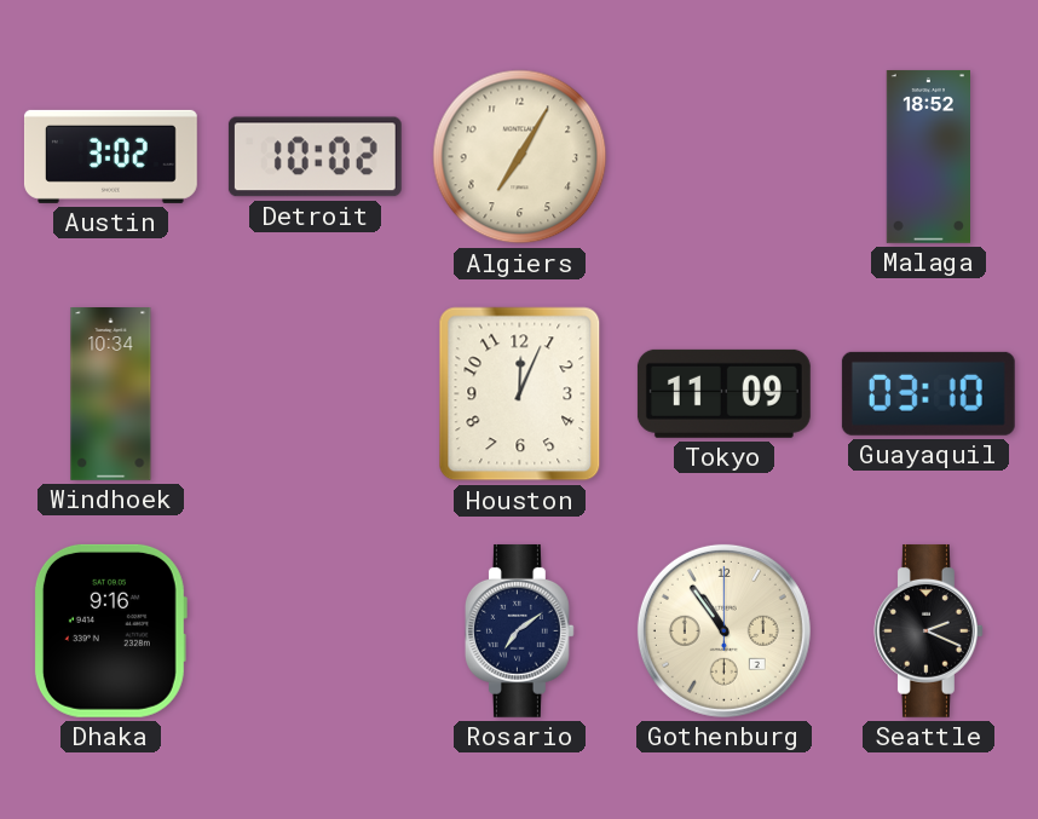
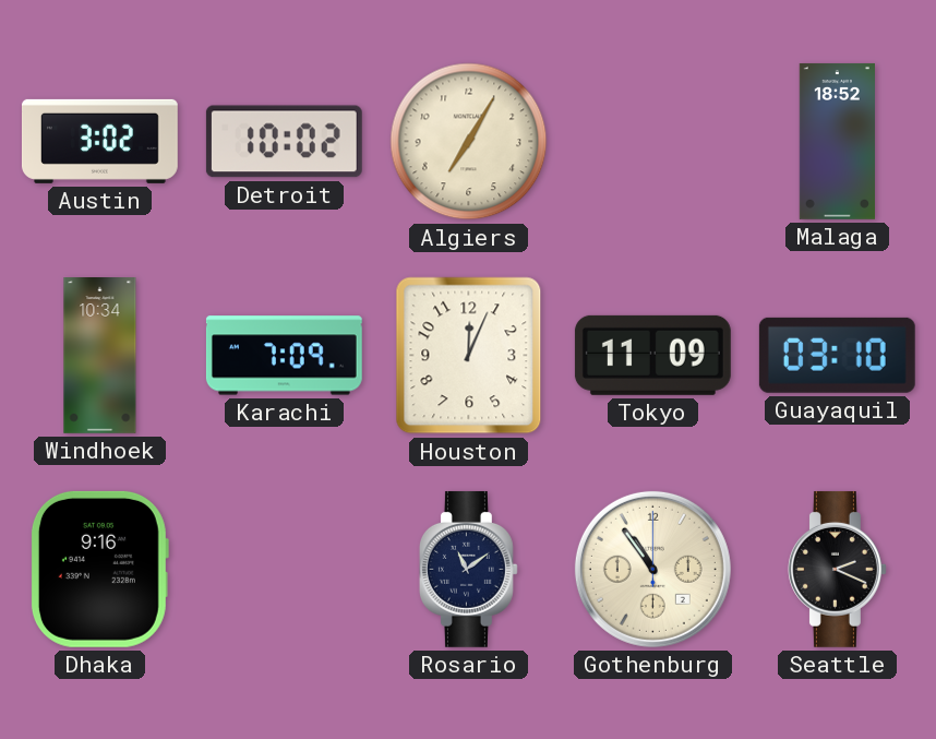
Karachi: none -> 7:09
Rosario: 7:09 -> 11:09
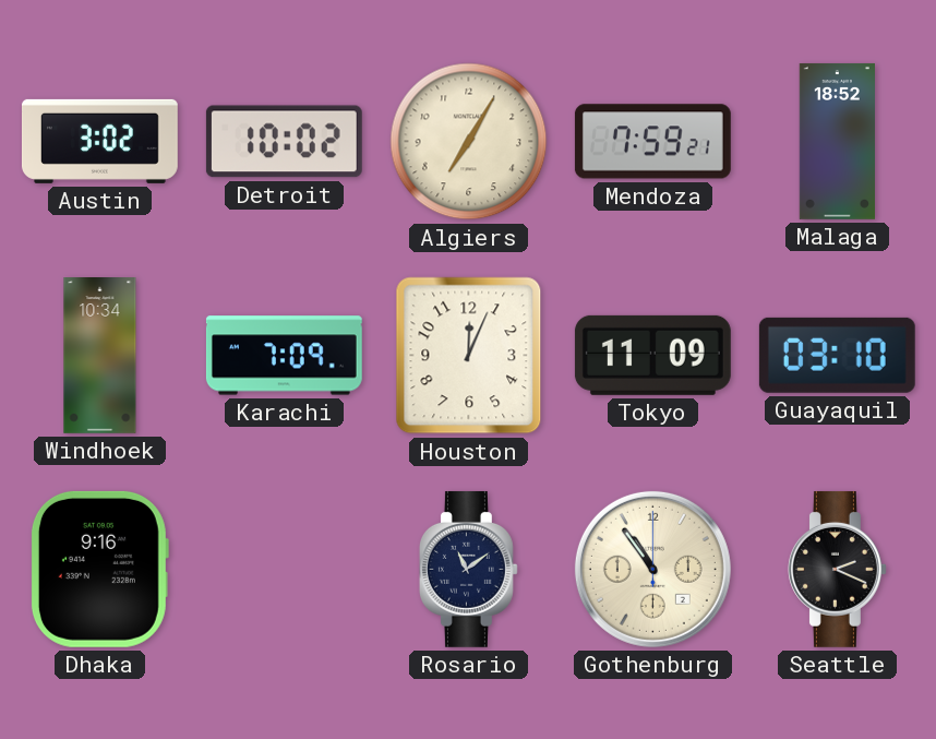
Mendoza: none -> 7:59
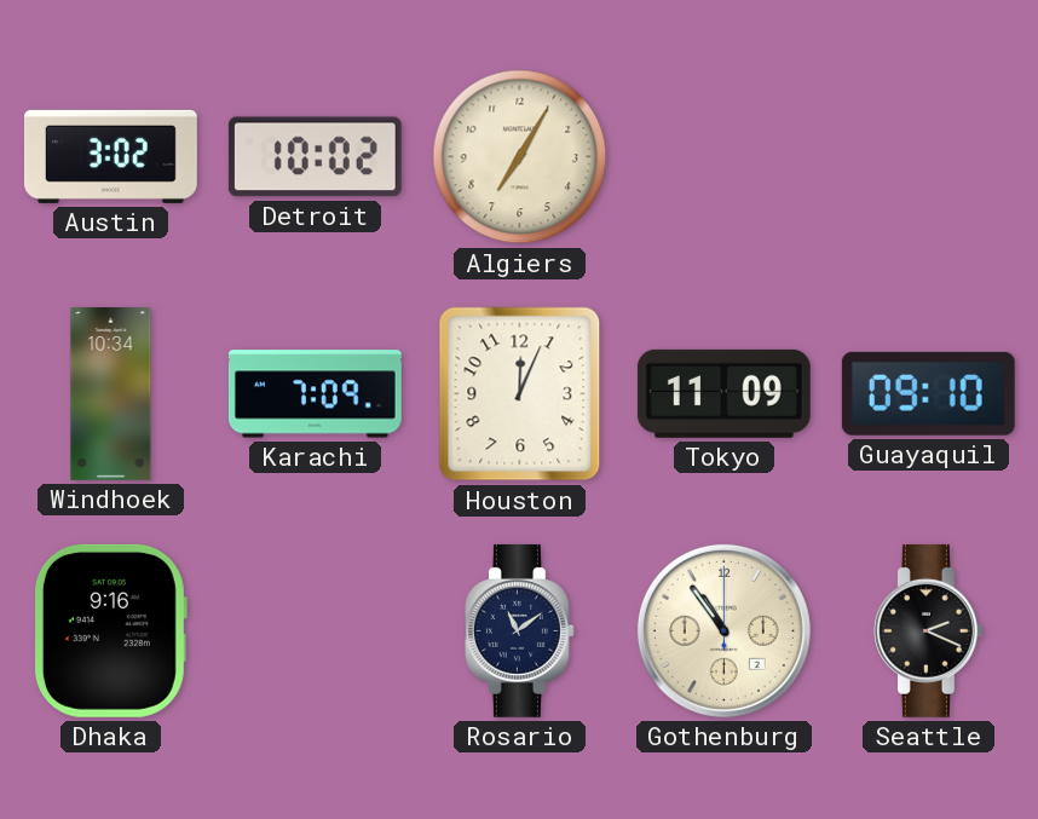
Mendoza: 7:59 -> none
Malaga: 18:52 -> none
Guayaquil: 03:10 -> 09:10
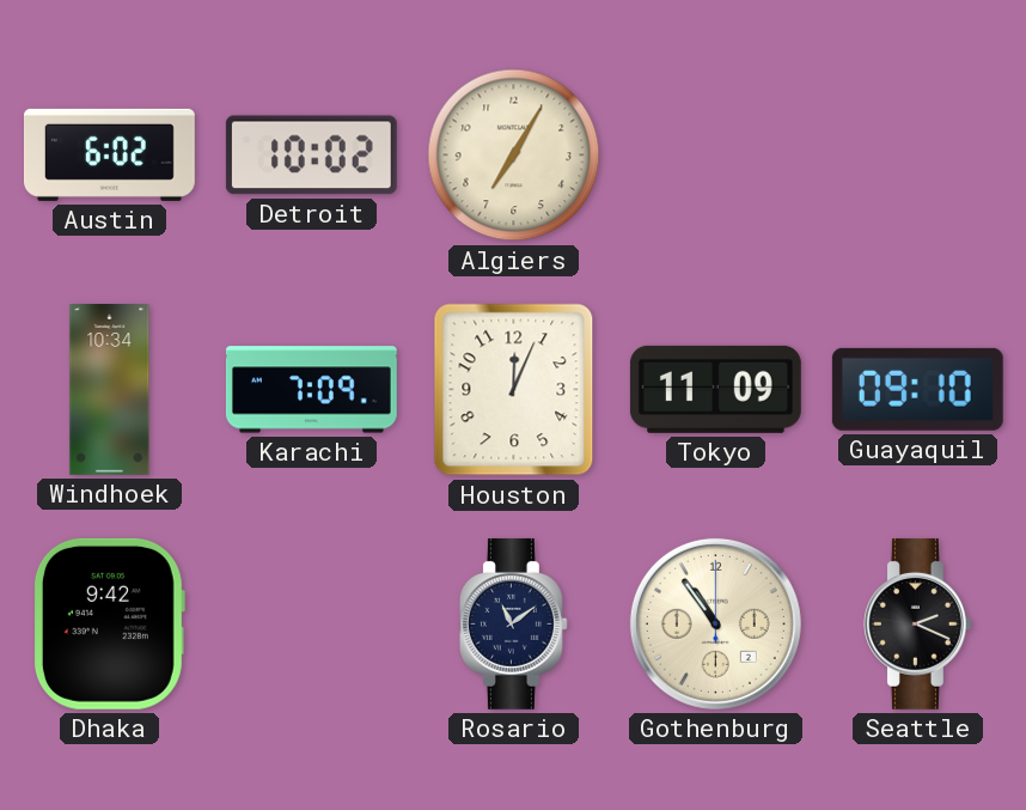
Austin: 3:02 -> 6:02
Dhaka: 9:16 -> 9:42
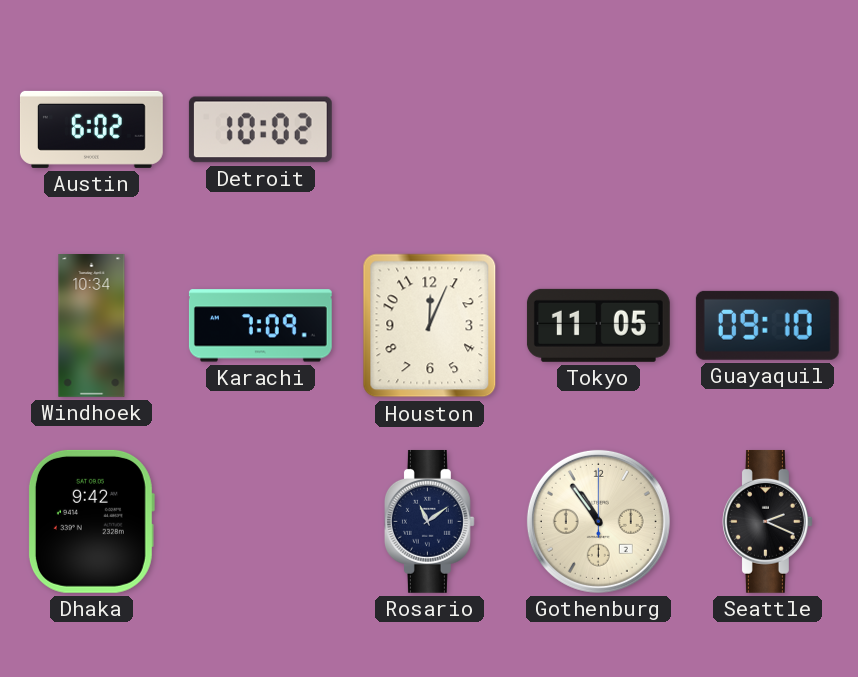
Algiers: 7:05 -> none
Tokyo: 11:09 -> 11:05
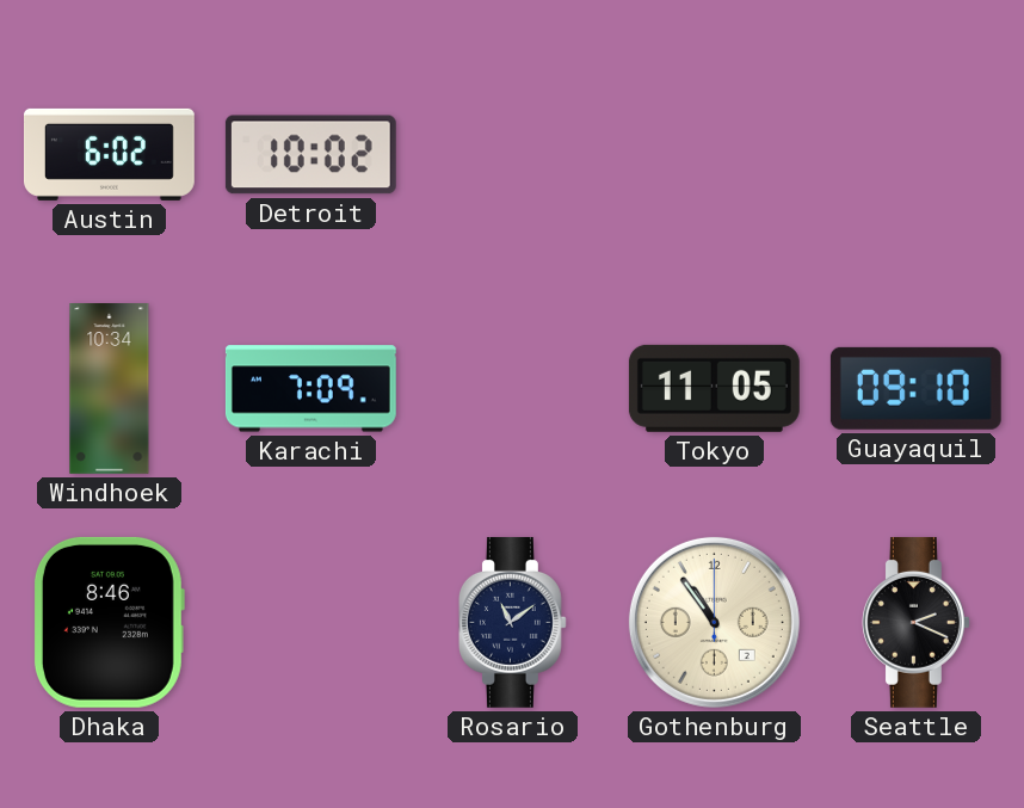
Houston: 12:04 -> none
Dhaka: 9:42 -> 8:46
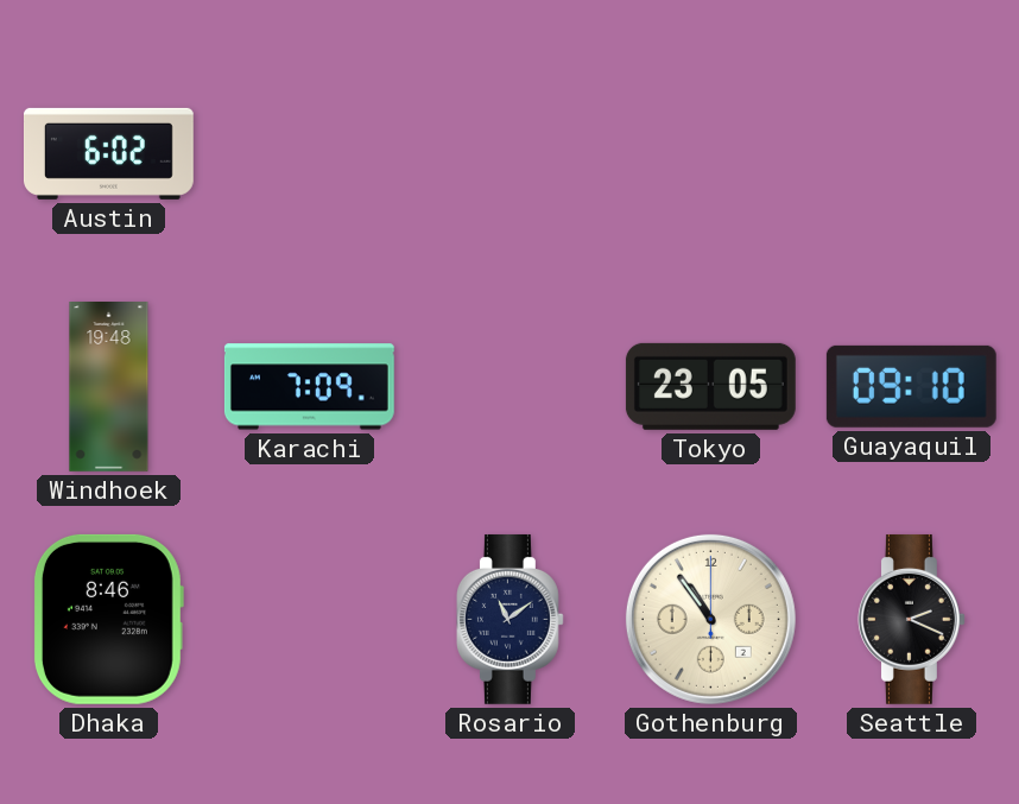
Detroit: 10:02 -> none
Windhoek: 10:34 -> 19:48
Tokyo: 11:05 -> 23:05
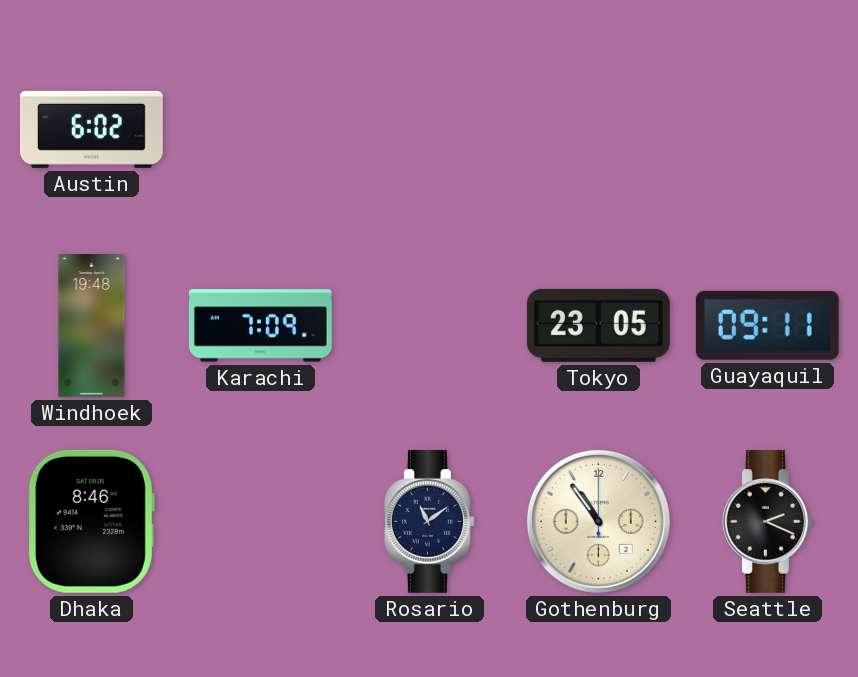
Guayaquil: 09:10 -> 09:11
